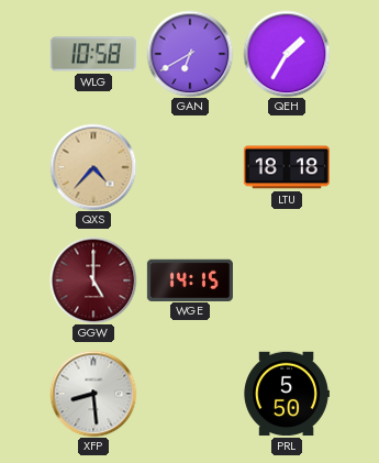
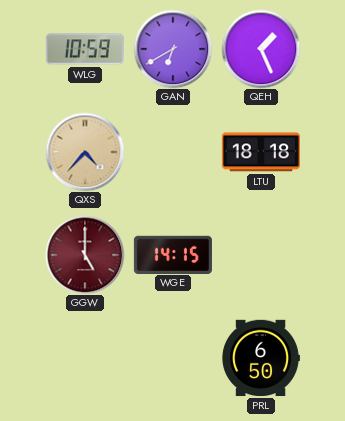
WLG: 10:58 -> 10:59
QEH: 1:35 -> 1:26
XFP: 8:29 -> none
PRL: 5:50 -> 6:50
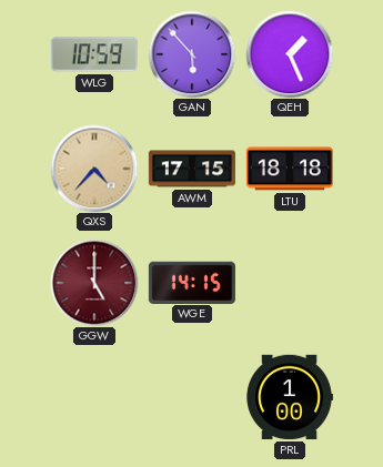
GAN: 6:40 -> 5:53
AWM: none -> 17:15
PRL: 6:50 -> 1:00
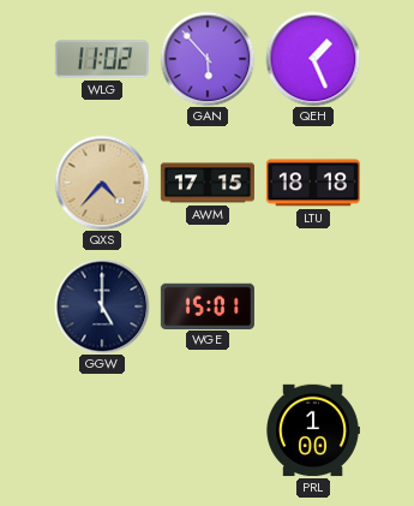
WLG: 10:59 -> 11:02
GGW dial: burgundy -> navy
WGE: 14:15 -> 15:01
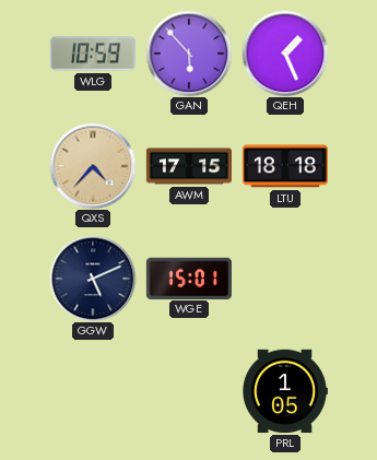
WLG: 11:02 -> 10:59
GGW: 5:00 -> 5:11
PRL: 1:00 -> 1:05
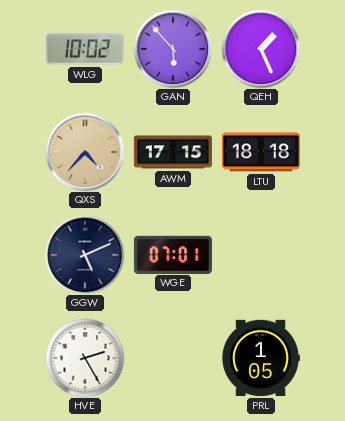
WLG: 10:59 -> 10:02
WGE: 15:01 -> 07:01
HVE: none -> 2:25
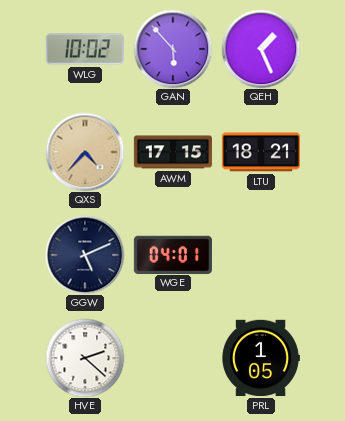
LTU: 18:18 -> 18:21
WGE: 07:01 -> 04:01
HVE: 2:25 -> 2:22
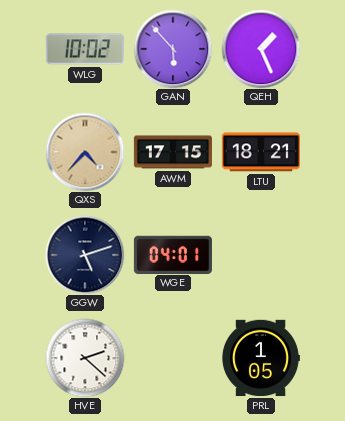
GGW: 5:11 -> 5:12
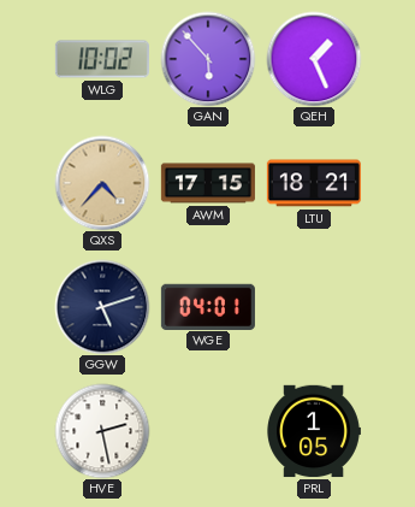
HVE: 2:22 -> 2:28
